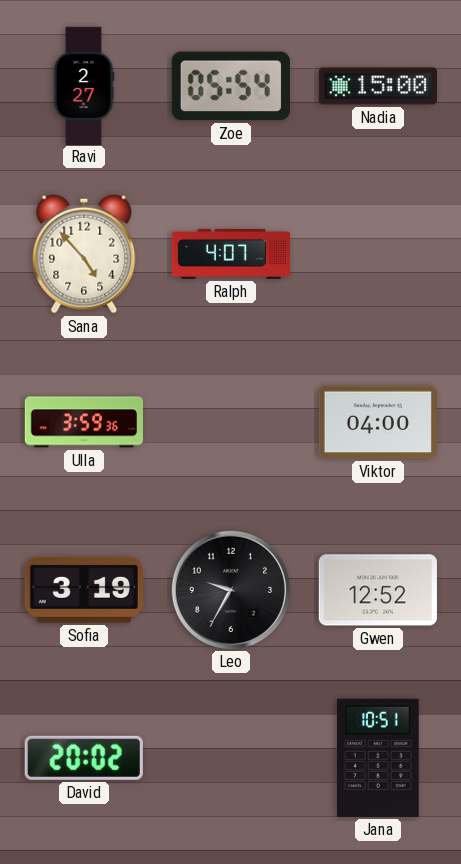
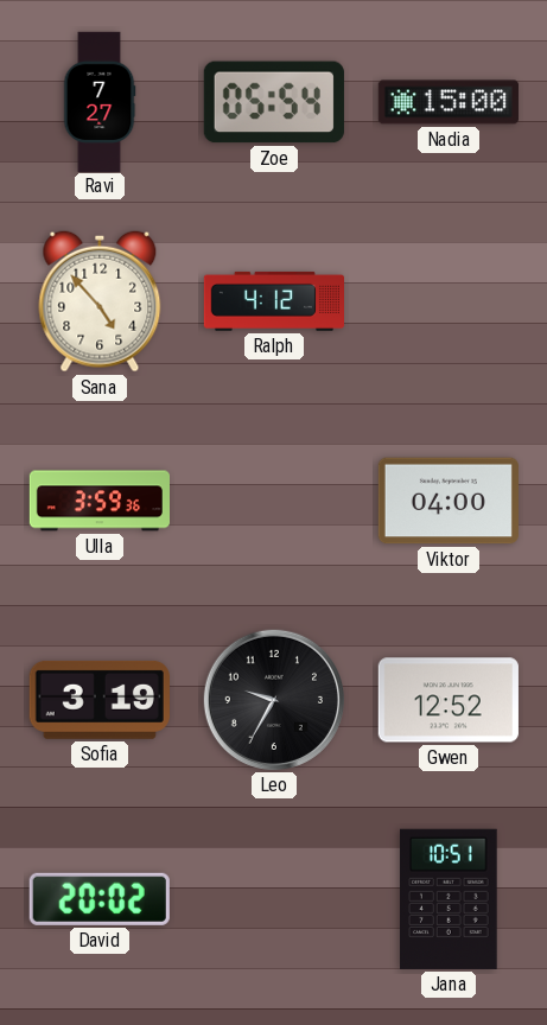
Ravi: 2:27 -> 7:27
Ralph: 4:07 -> 4:12
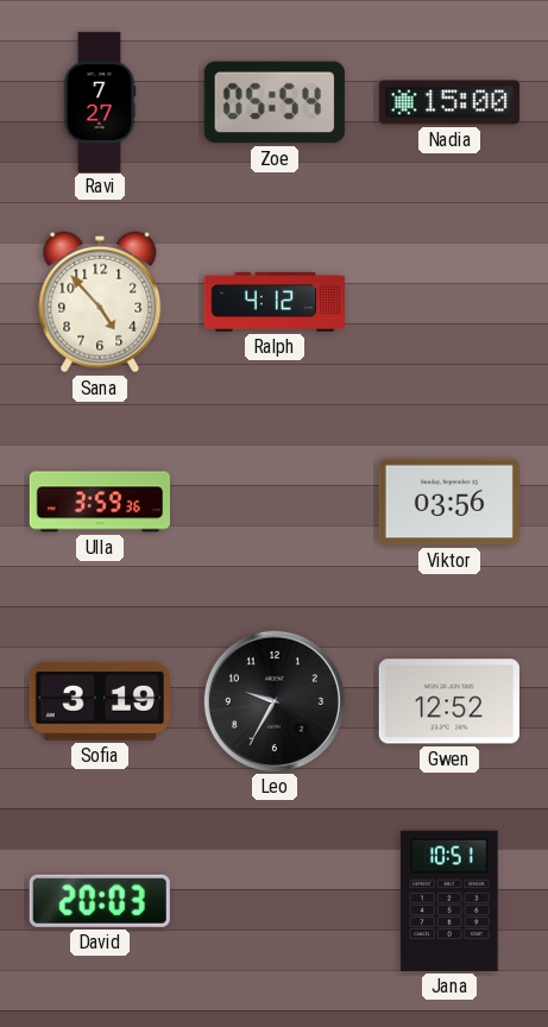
Viktor: 04:00 -> 03:56
David: 20:02 -> 20:03
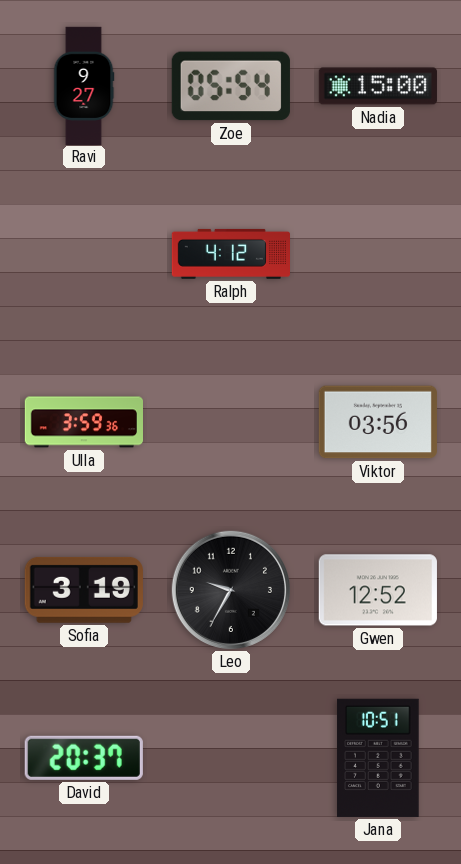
Ravi: 7:27 -> 9:27
Sana: 4:53 -> none
David: 20:03 -> 20:37
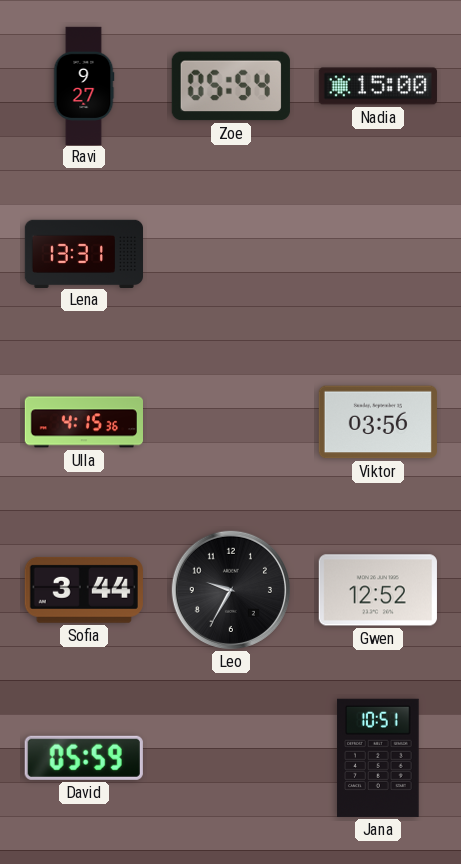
Lena: none -> 13:31
Ralph: 4:12 -> none
Ulla: 3:59 -> 4:15
Sofia: 3:19 -> 3:44
David: 20:37 -> 05:59
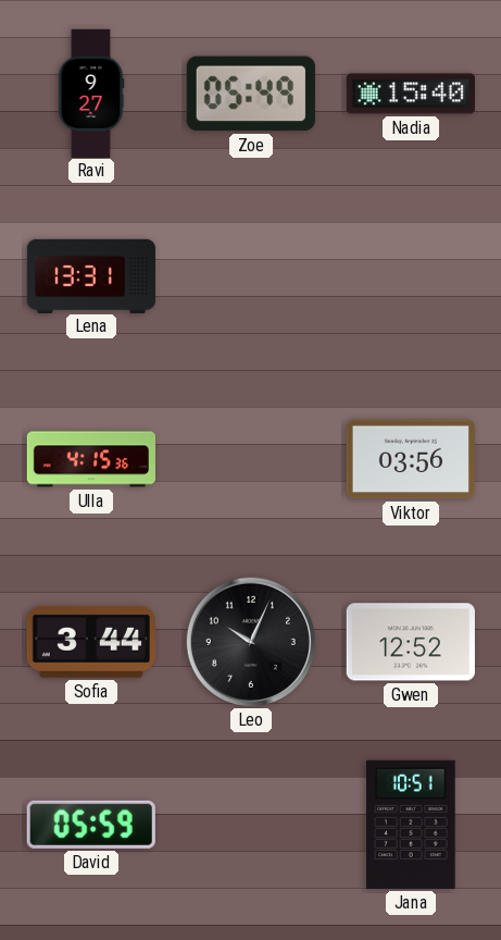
Zoe: 05:54 -> 05:49
Nadia: 15:00 -> 15:40
Leo: 9:35 -> 10:04
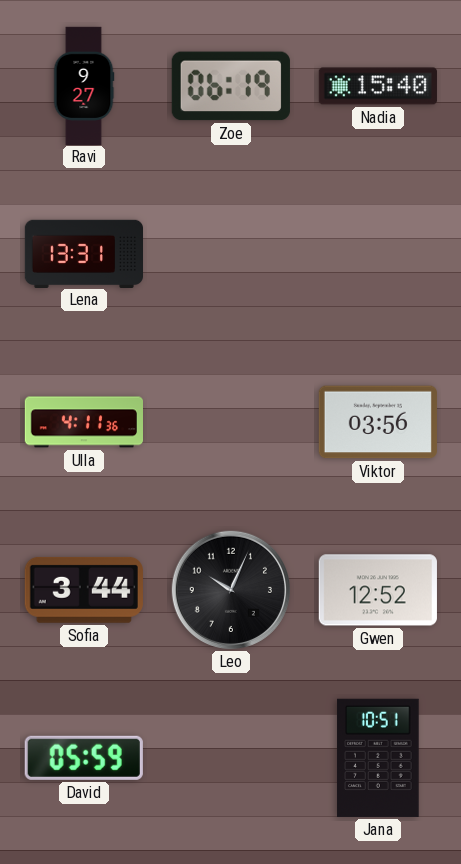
Zoe: 05:49 -> 06:19
Ulla: 4:15 -> 4:11
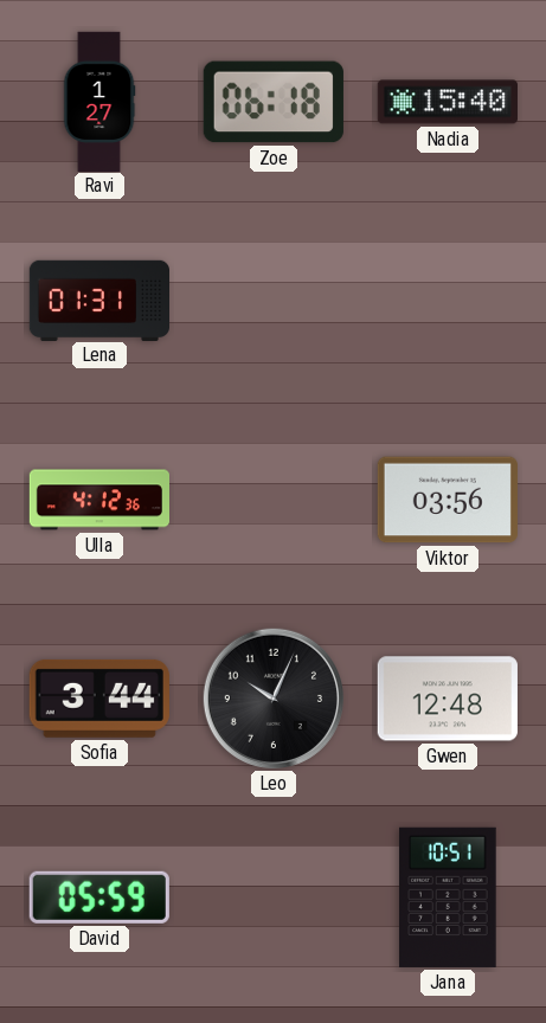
Ravi: 9:27 -> 1:27
Zoe: 06:19 -> 06:18
Lena: 13:31 -> 01:31
Ulla: 4:11 -> 4:12
Gwen: 12:52 -> 12:48
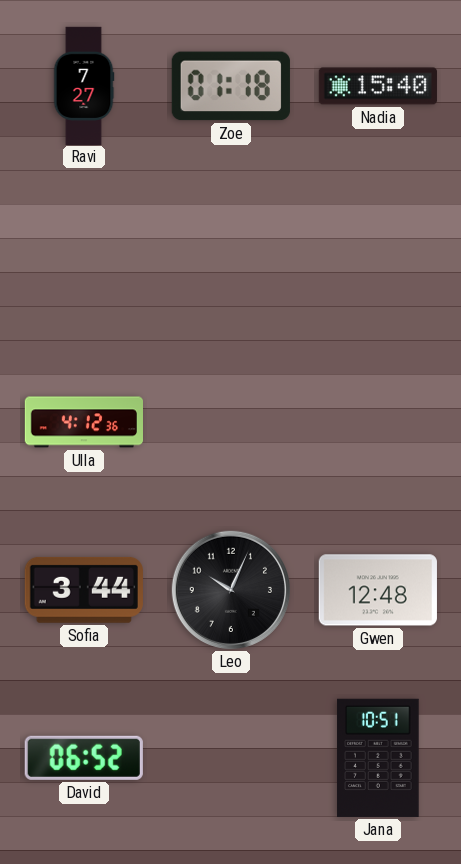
Ravi: 1:27 -> 7:27
Zoe: 06:18 -> 01:18
Lena: 01:31 -> none
Viktor: 03:56 -> none
David: 05:59 -> 06:52
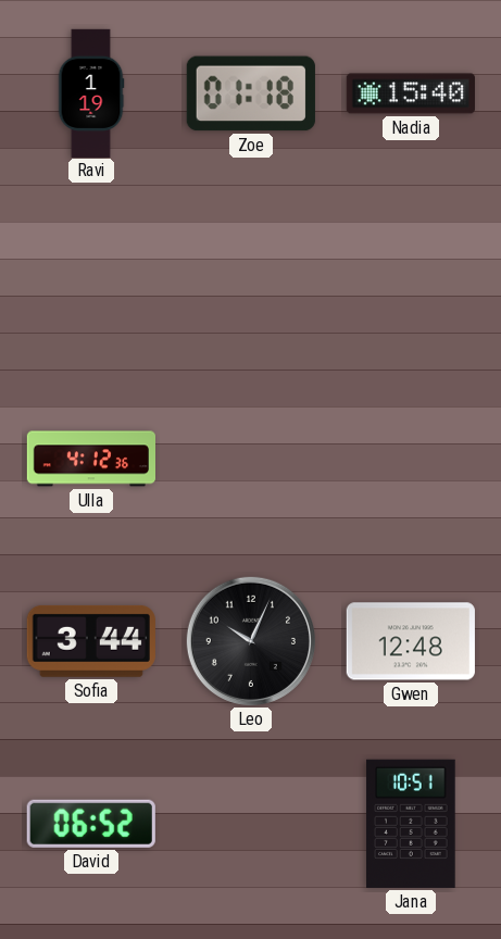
Ravi: 7:27 -> 1:19
